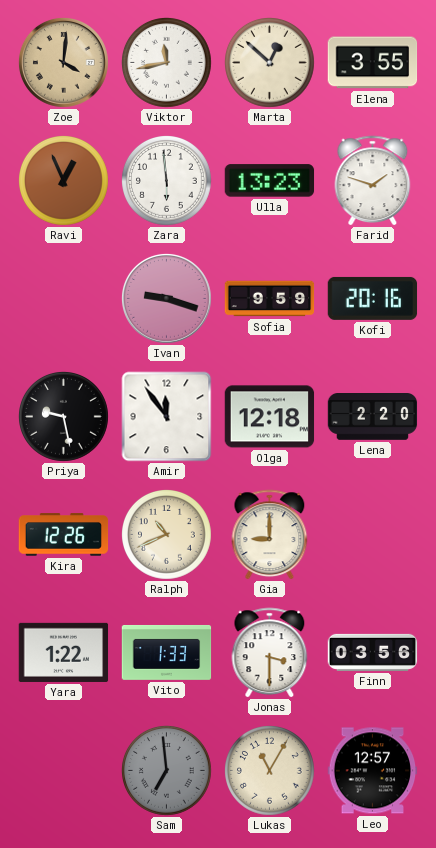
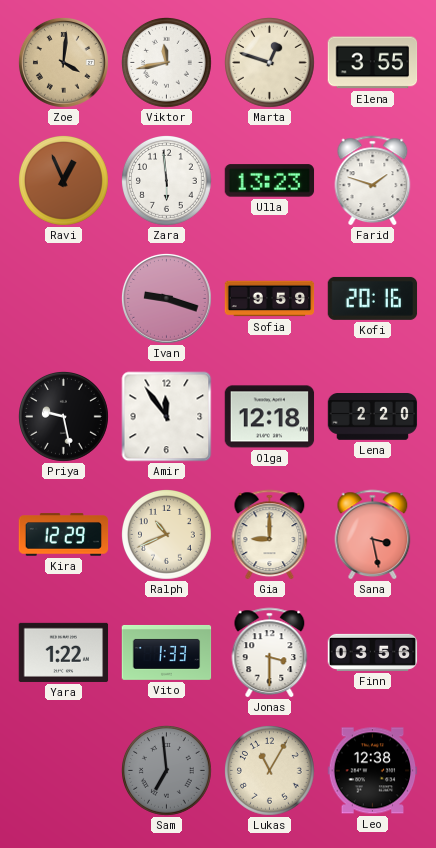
Marta: 12:52 -> 12:48
Kira: 12:26 -> 12:29
Sana: none -> 3:28
Leo: 12:57 -> 12:38
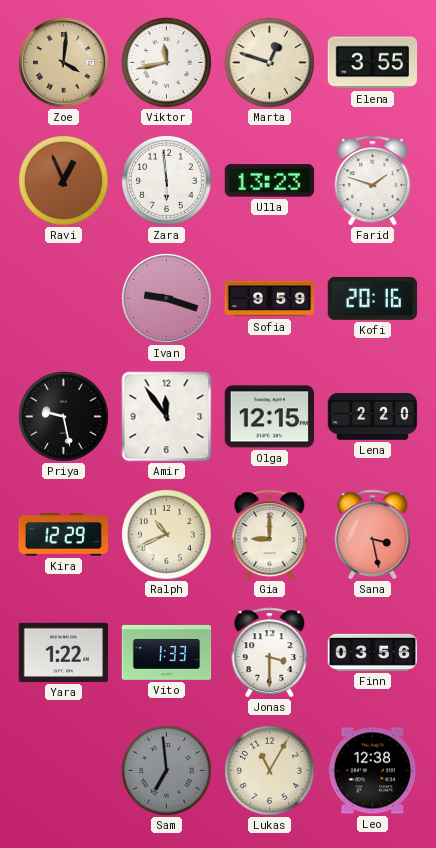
Olga: 12:18 -> 12:15
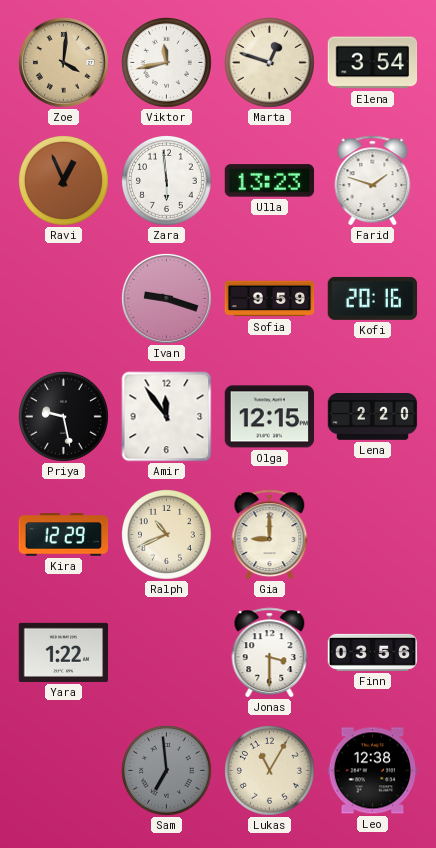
Elena: 3:55 -> 3:54
Sana: 3:28 -> none
Vito: 1:33 -> none
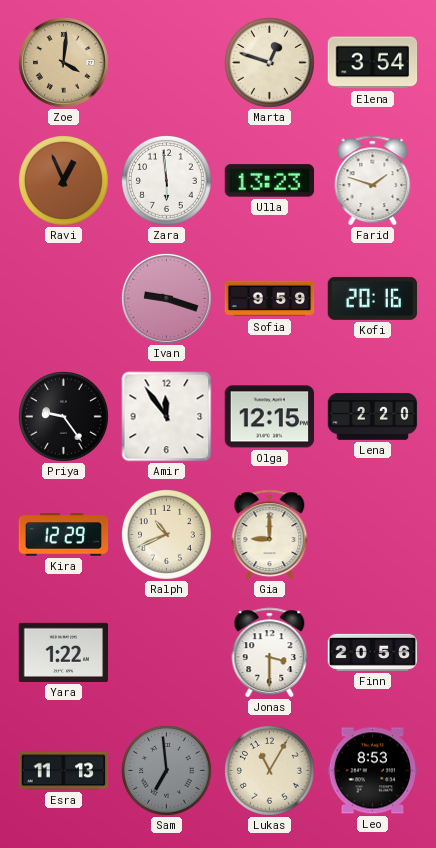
Viktor: 11:43 -> none
Priya: 9:28 -> 9:24
Finn: 03:56 -> 20:56
Esra: none -> 11:13
Leo: 12:38 -> 8:53
